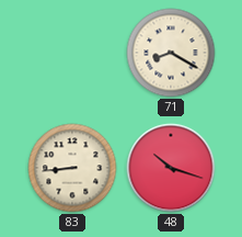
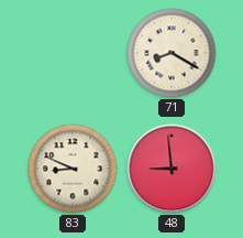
83: 8:44 -> 8:49
48: 10:18 -> 8:59
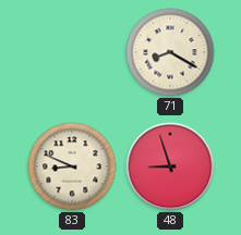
48: 8:59 -> 8:57
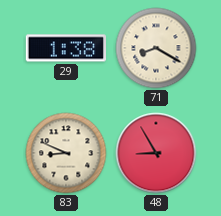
29: none -> 1:38
48: 8:57 -> 8:55
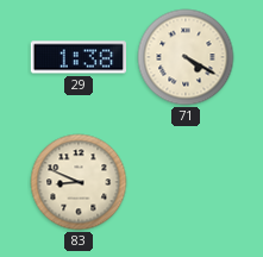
71: 8:20 -> 4:20
48: 8:55 -> none
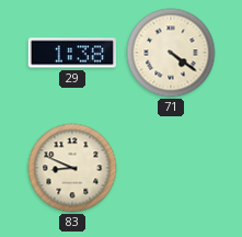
71: 4:20 -> 4:21
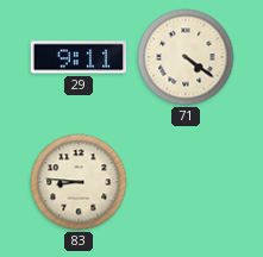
29: 1:38 -> 9:11
83: 8:49 -> 8:46
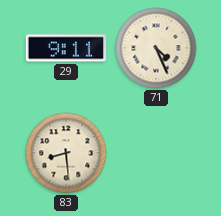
71: 4:21 -> 4:26
83: 8:46 -> 8:29
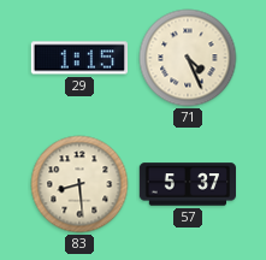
29: 9:11 -> 1:15
57: none -> 5:37
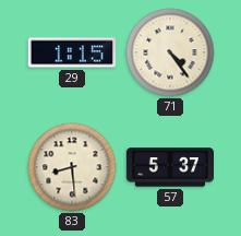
71: 4:26 -> 4:24
